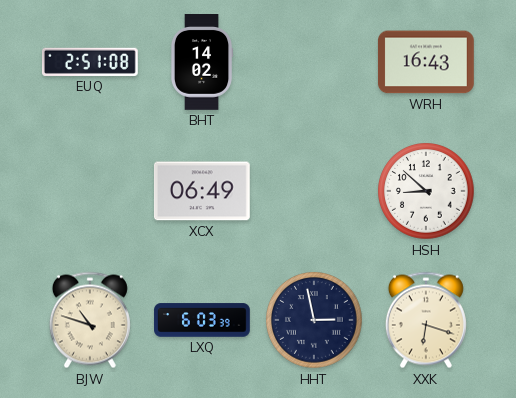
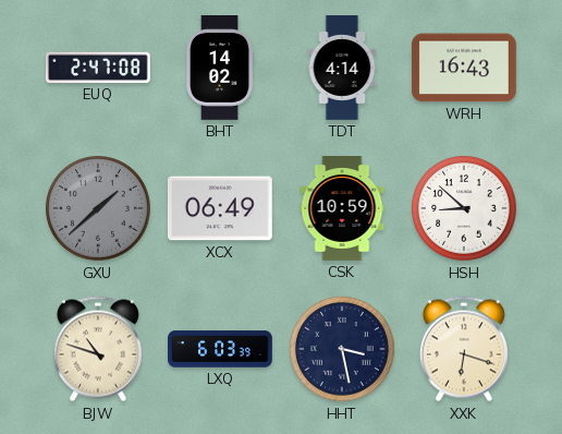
EUQ: 2:51 -> 2:47
TDT: none -> 4:14
GXU: none -> 1:38
CSK: none -> 10:59
HHT: 2:58 -> 3:28
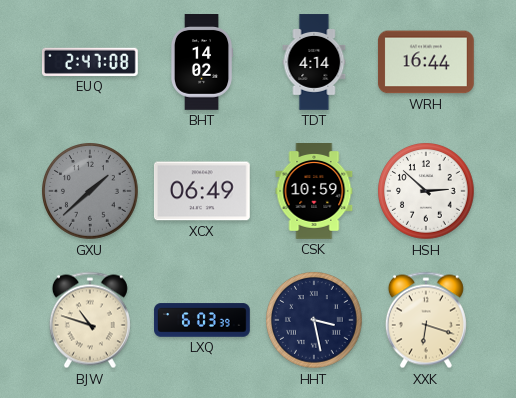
WRH: 16:43 -> 16:44
HSH: 8:52 -> 2:52
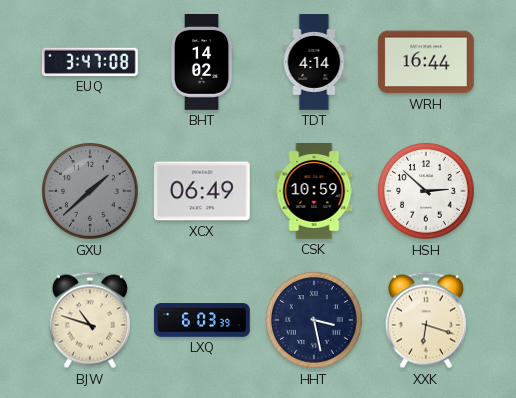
EUQ: 2:47 -> 3:47
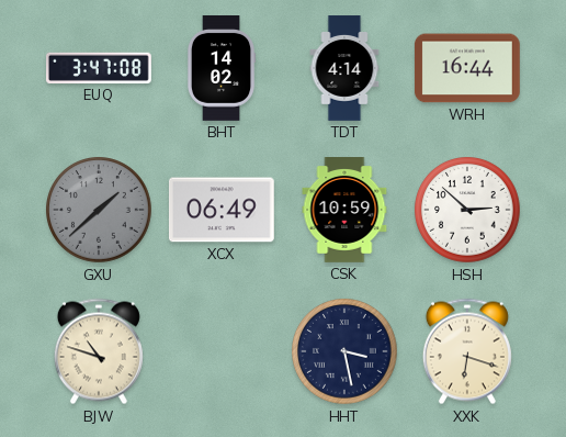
LXQ: 6:03 -> none
